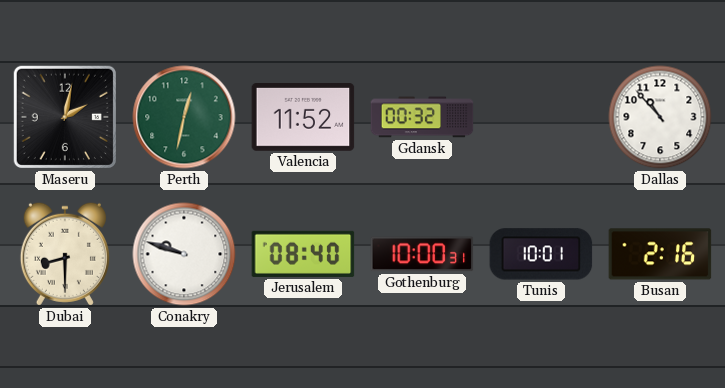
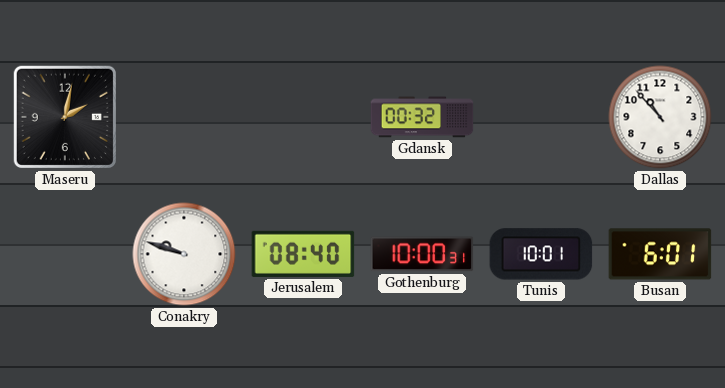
Perth: 12:32 -> none
Valencia: 11:52 -> none
Dubai: 8:30 -> none
Busan: 2:16 -> 6:01
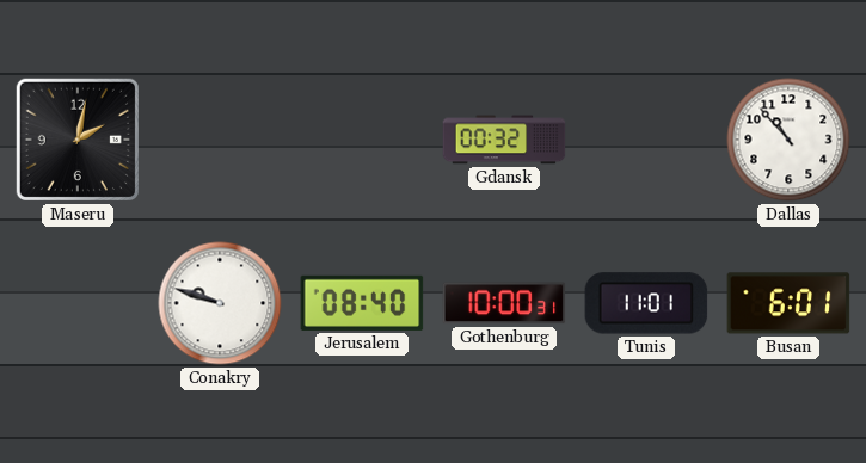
Tunis: 10:01 -> 11:01
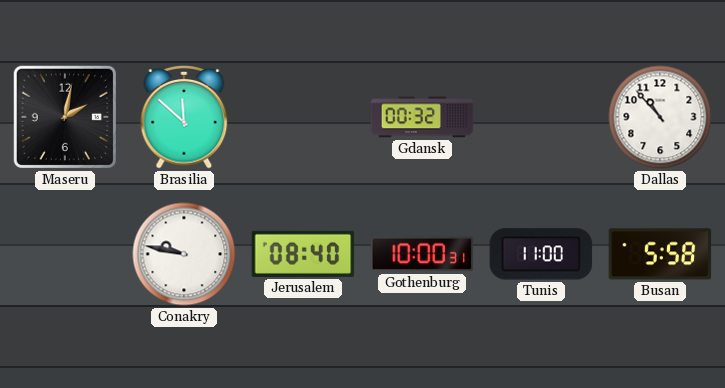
Brasilia: none -> 11:52
Conakry: 9:48 -> 9:47
Tunis: 11:01 -> 11:00
Busan: 6:01 -> 5:58
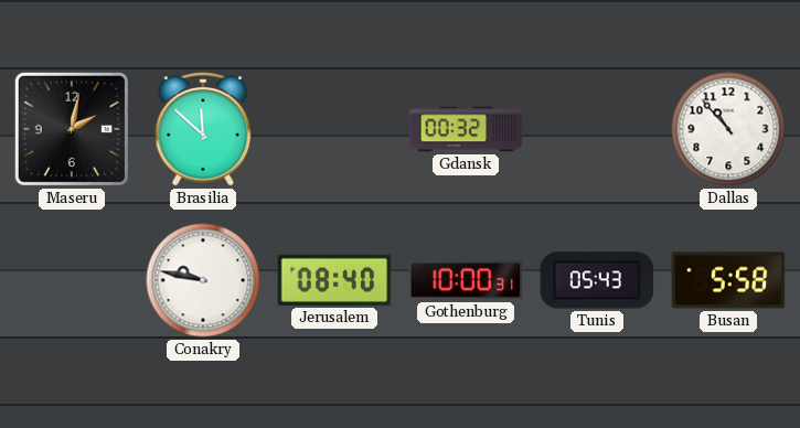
Tunis: 11:00 -> 05:43
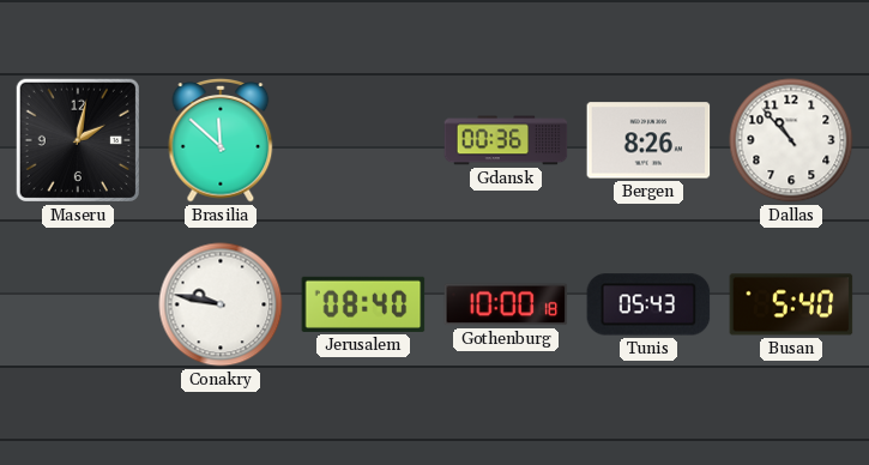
Gdansk: 00:32 -> 00:36
Bergen: none -> 8:26
Gothenburg: 10:00:31 -> 10:00:18
Busan: 5:58 -> 5:40
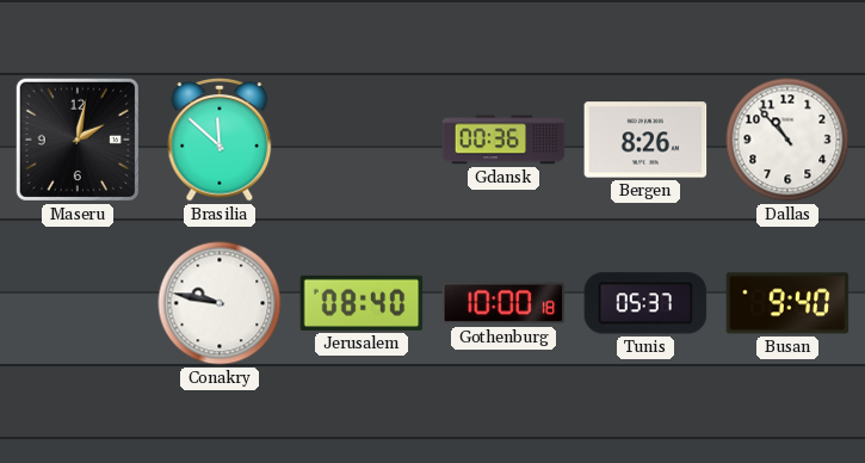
Tunis: 05:43 -> 05:37
Busan: 5:40 -> 9:40
